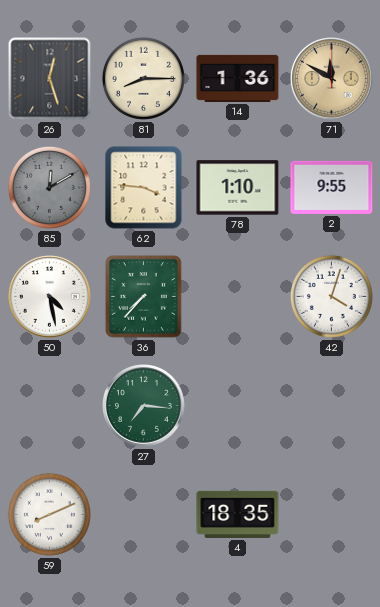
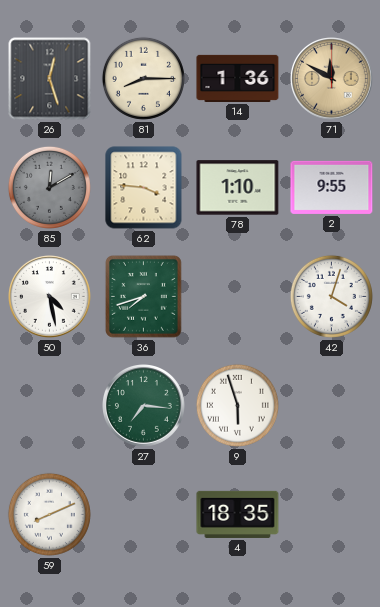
36: 7:37 -> 7:42
9: none -> 5:57
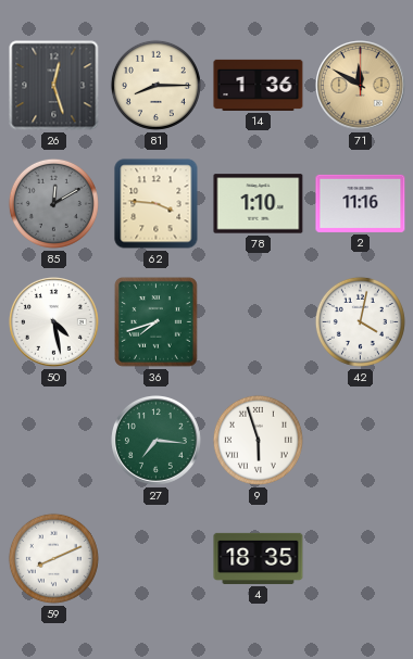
2: 9:55 -> 11:16
42: 4:03 -> 4:02
